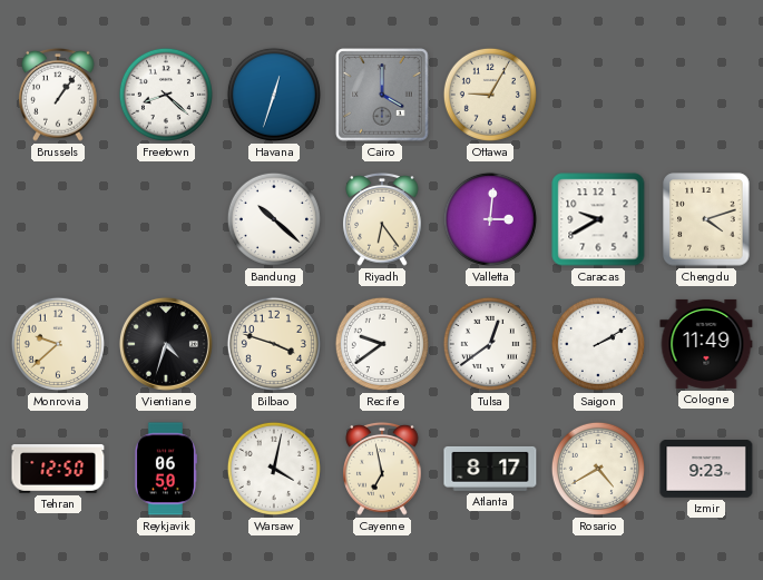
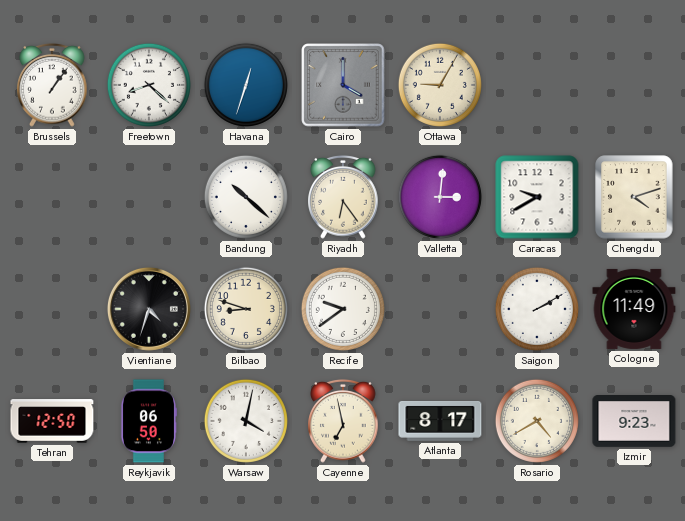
Monrovia: 9:38 -> none
Bilbao: 3:48 -> 8:48
Tulsa: 12:39 -> none
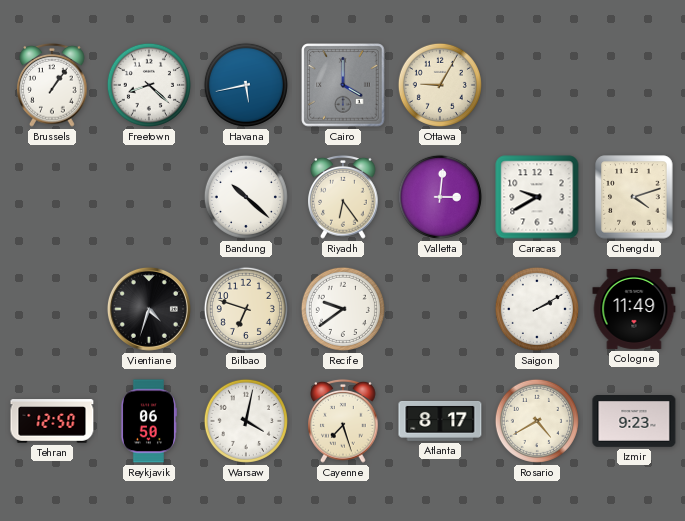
Havana: 12:33 -> 5:43
Bilbao: 8:48 -> 6:48
Cayenne: 6:58 -> 7:27
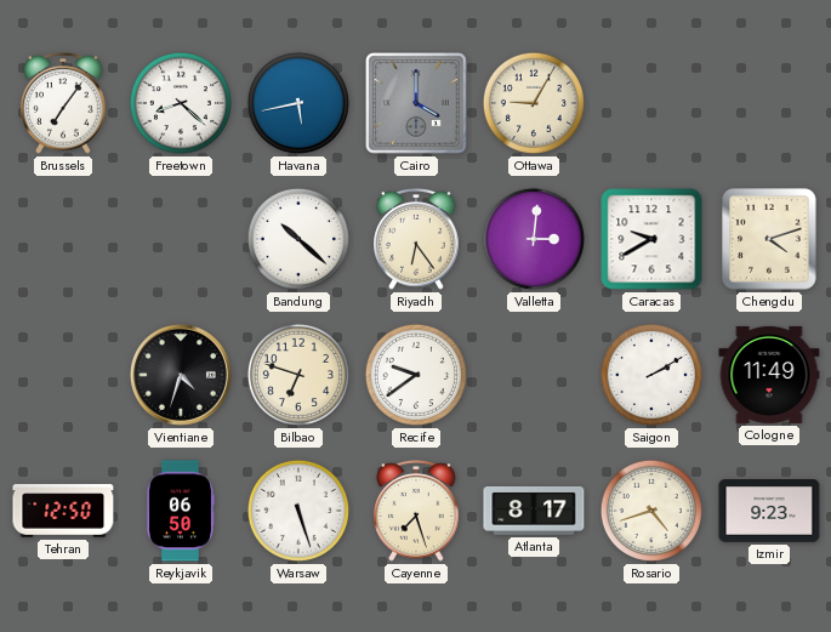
Brussels: 1:06 -> 7:06
Warsaw: 4:02 -> 5:27
Rosario: 4:40 -> 4:42
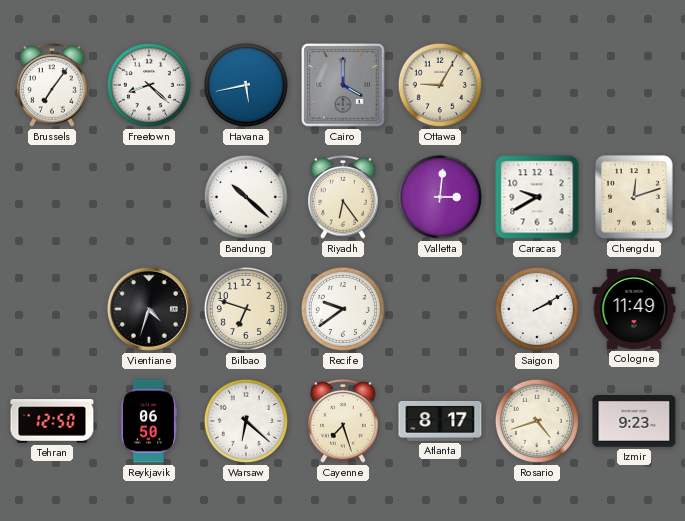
Chengdu: 4:12 -> 12:12
Warsaw: 5:27 -> 6:22
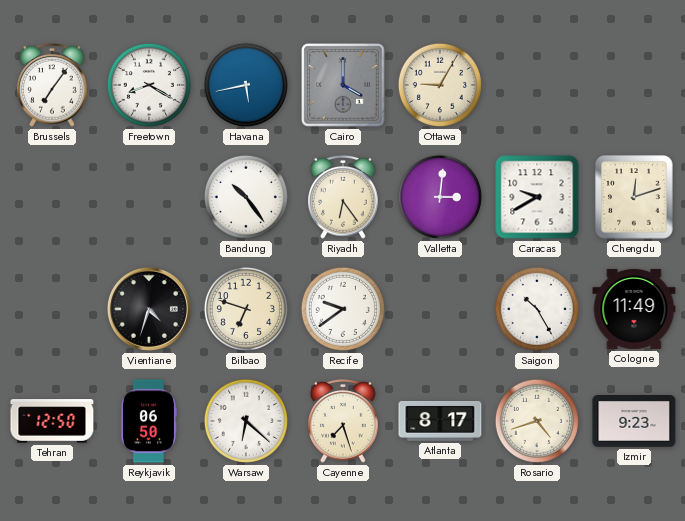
Freetown: 8:22 -> 8:20
Bandung: 10:22 -> 10:24
Saigon: 2:10 -> 10:25
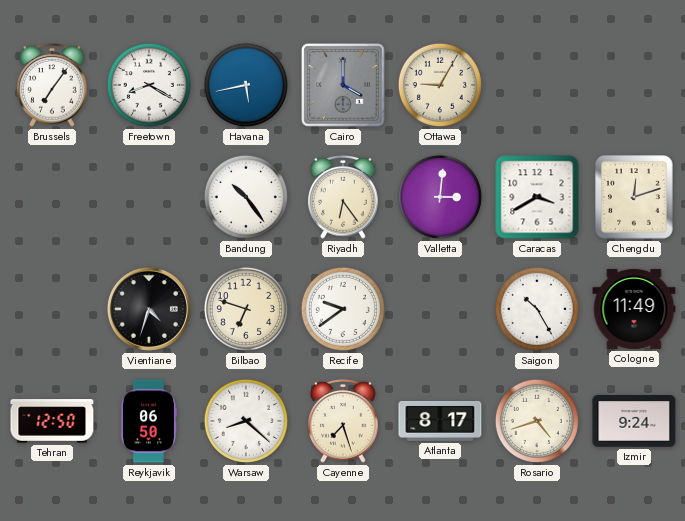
Caracas: 9:40 -> 3:40
Warsaw: 6:22 -> 8:22
Izmir: 9:23 -> 9:24
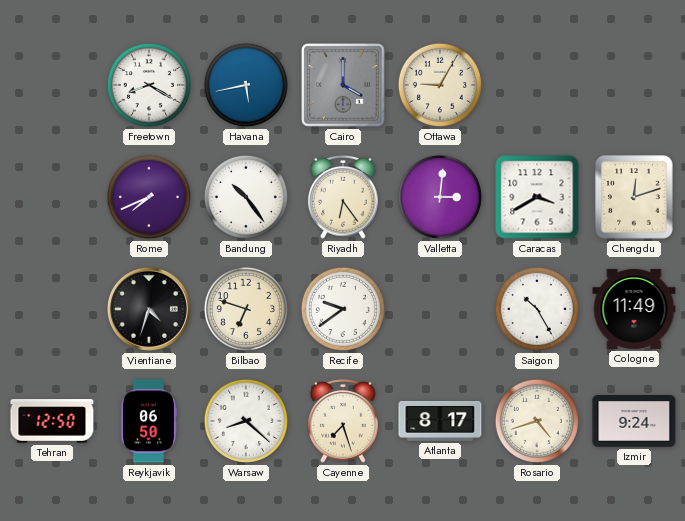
Brussels: 7:06 -> none
Rome: none -> 7:41
